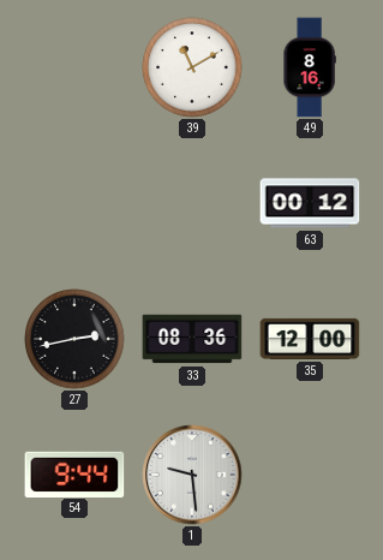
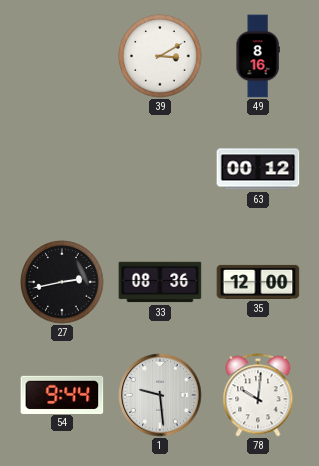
39: 11:10 -> 3:10
78: none -> 10:01
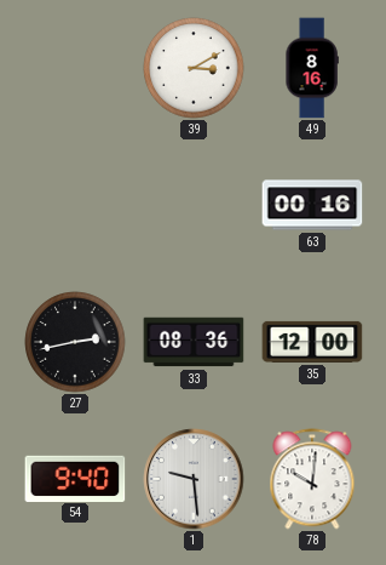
63: 00:12 -> 00:16
54: 9:44 -> 9:40
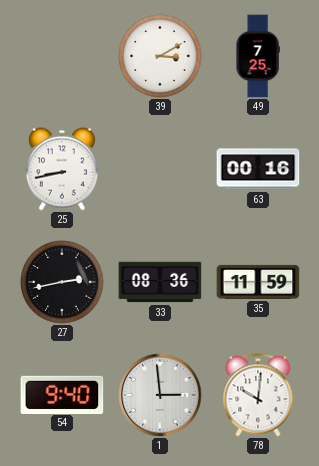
49: 8:16 -> 7:25
25: none -> 8:43
35: 12:00 -> 11:59
1: 9:29 -> 2:59
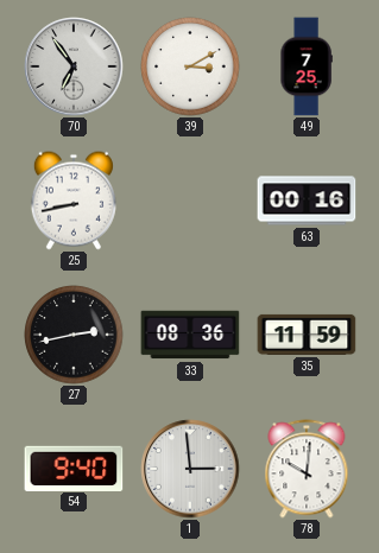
70: none -> 6:54
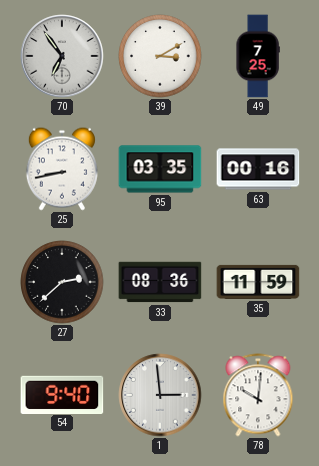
95: none -> 03:35
27: 2:43 -> 2:38
